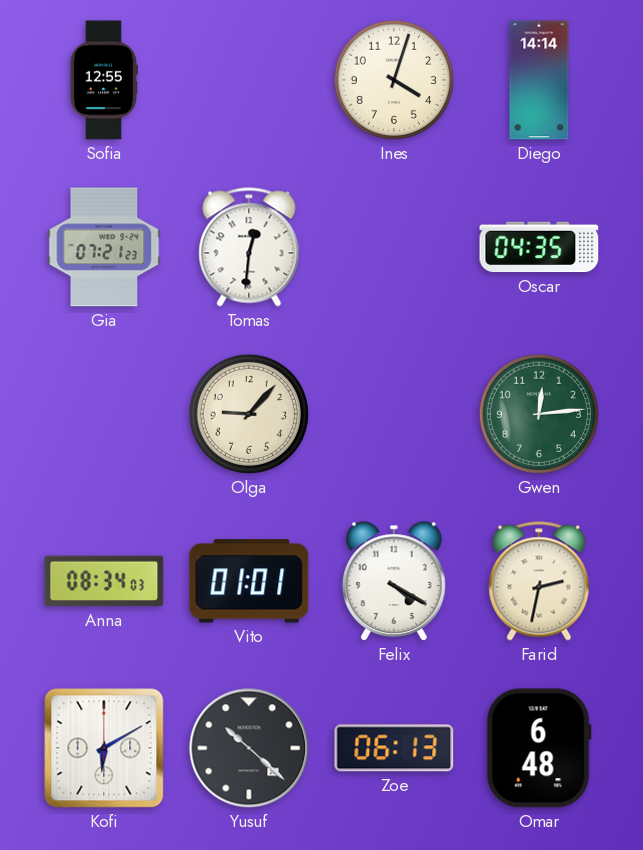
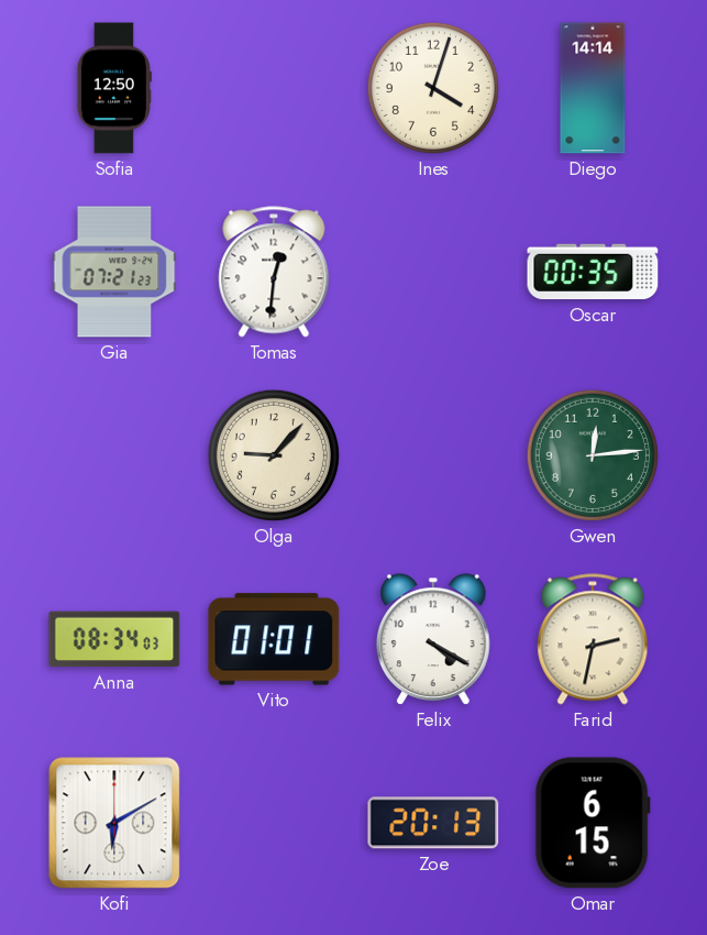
Sofia: 12:55 -> 12:50
Oscar: 04:35 -> 00:35
Yusuf: 10:22 -> none
Zoe: 06:13 -> 20:13
Omar: 6:48 -> 6:15
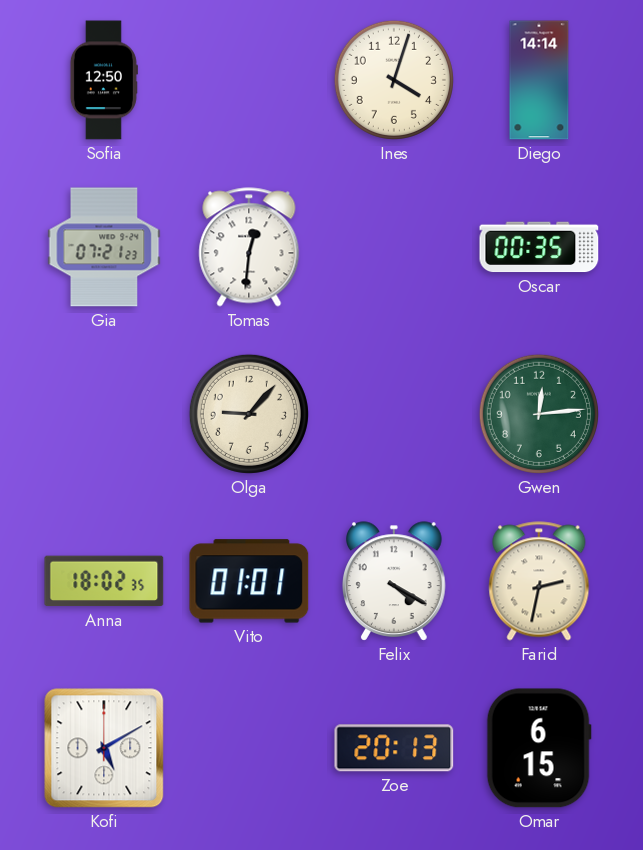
Anna: 08:34 -> 18:02
Kofi: 6:10 -> 5:10
